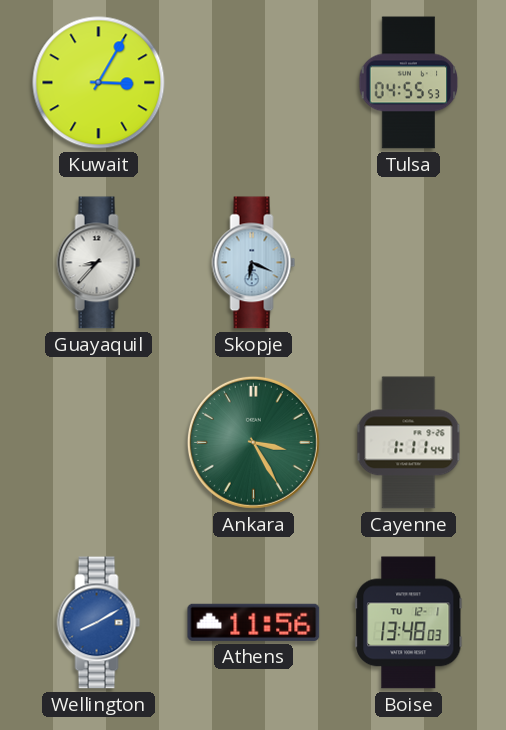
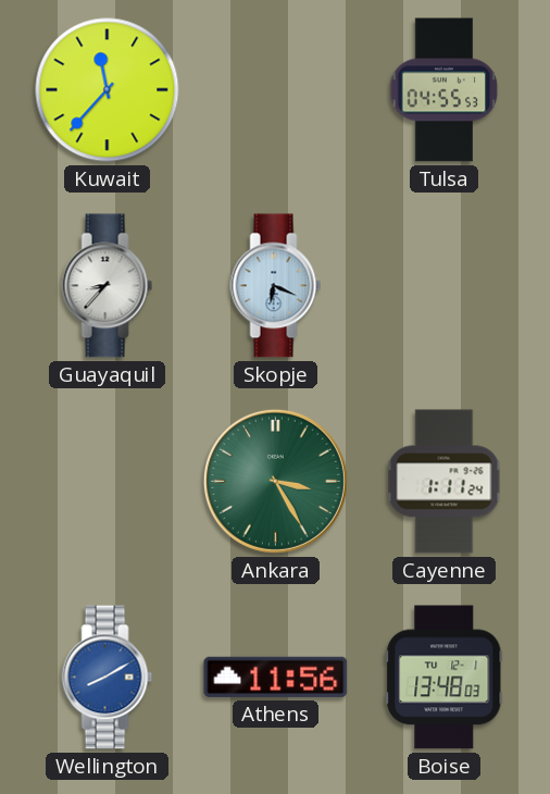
Kuwait: 3:05 -> 11:37
Cayenne: 1:11:44 -> 1:11:24
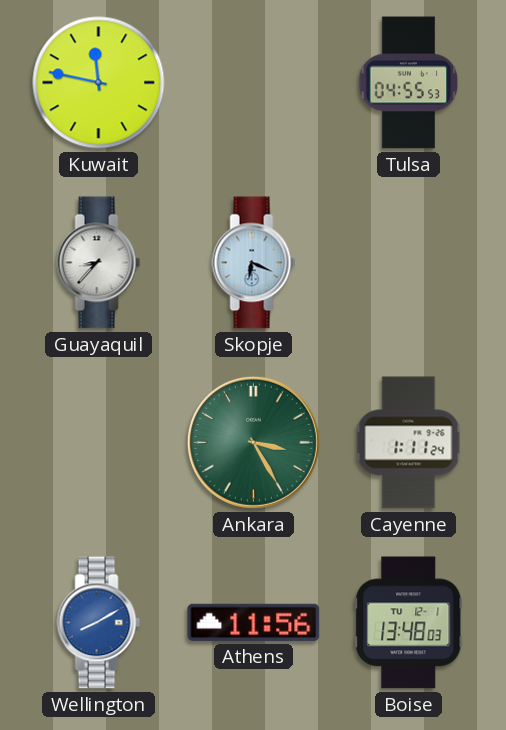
Kuwait: 11:37 -> 11:47
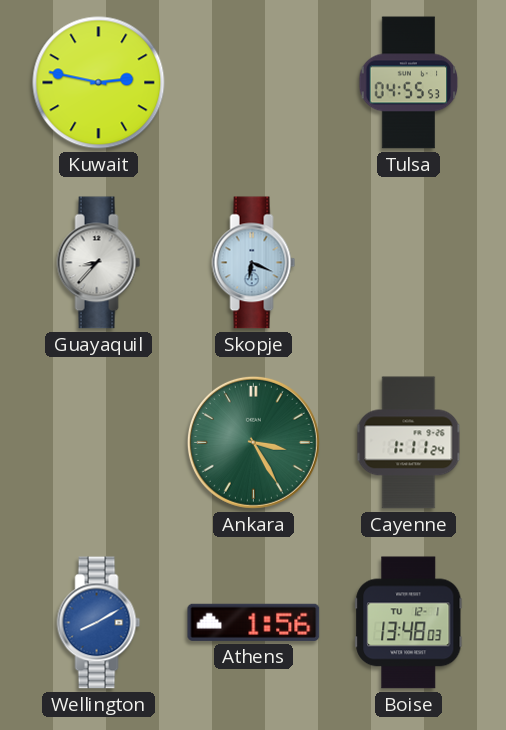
Kuwait: 11:47 -> 2:47
Athens: 11:56 -> 1:56
